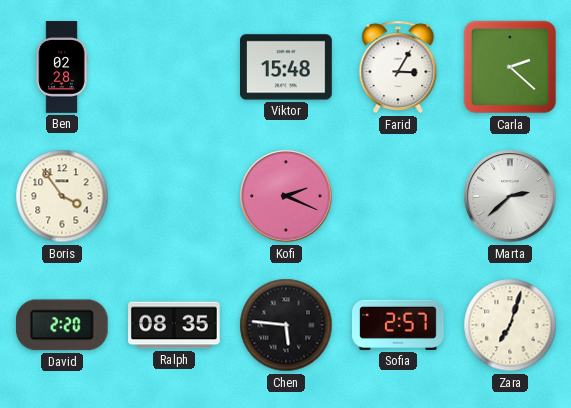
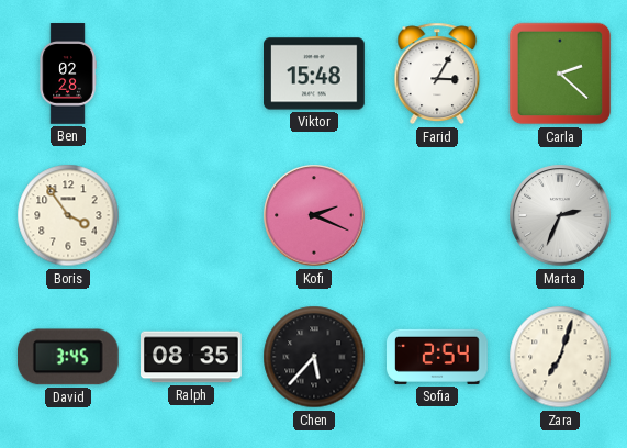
Marta: 2:38 -> 2:34
David: 2:20 -> 3:45
Chen: 5:46 -> 5:37
Sofia: 2:57 -> 2:54
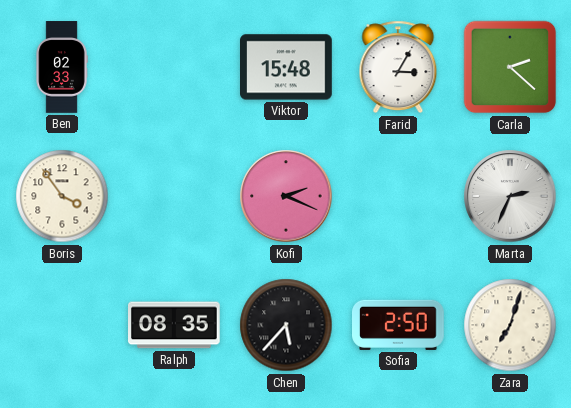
Ben: 02:28 -> 02:33
David: 3:45 -> none
Sofia: 2:54 -> 2:50
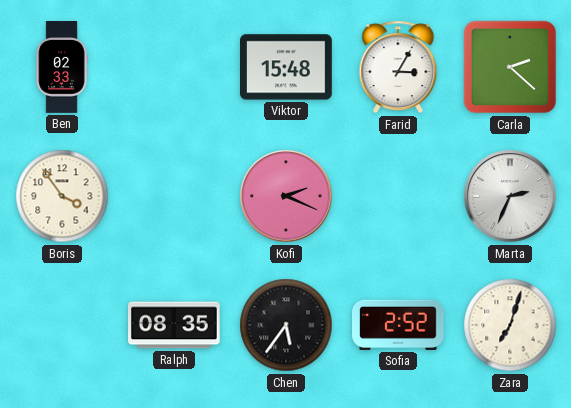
Chen: 5:37 -> 5:36
Sofia: 2:50 -> 2:52
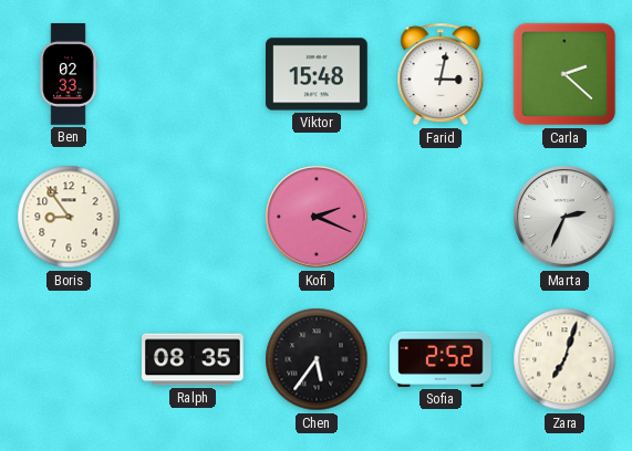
Farid: 3:05 -> 3:02
Boris: 3:54 -> 8:54
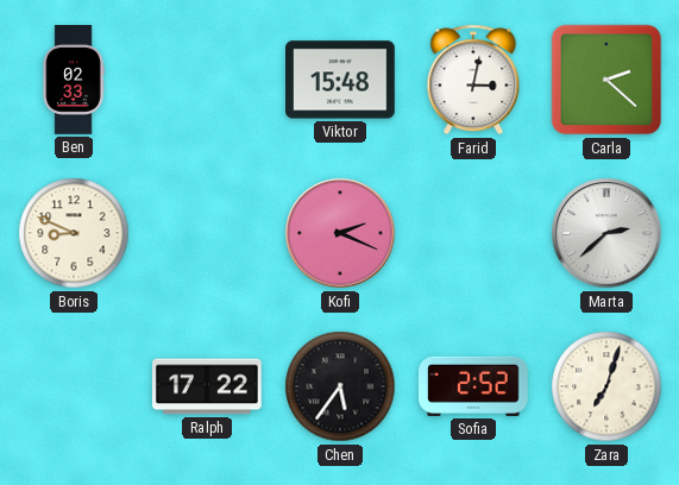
Boris: 8:54 -> 8:49
Marta: 2:34 -> 2:38
Ralph: 08:35 -> 17:22
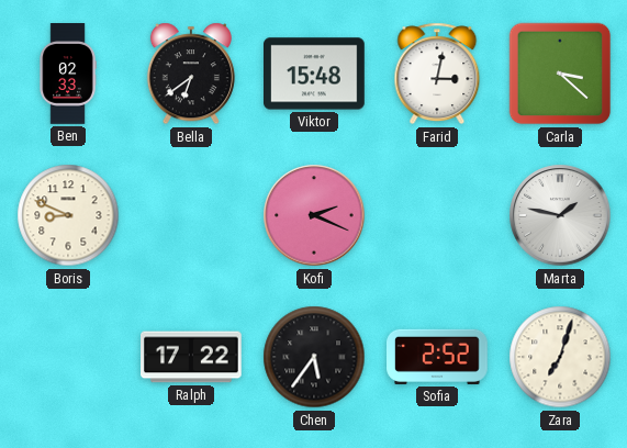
Bella: none -> 6:39
Carla: 2:22 -> 3:22
Marta: 2:38 -> 1:47
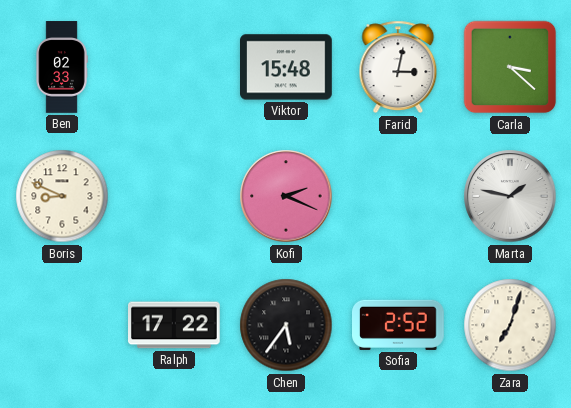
Bella: 6:39 -> none
